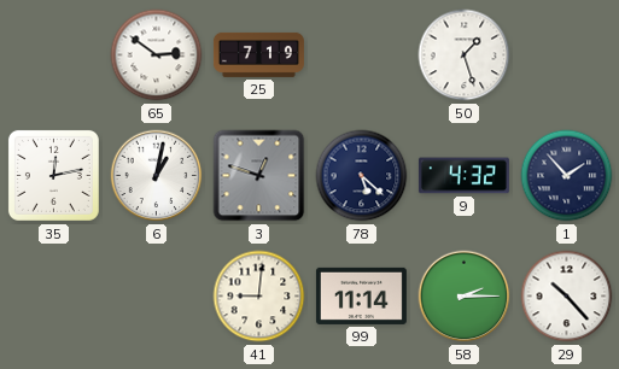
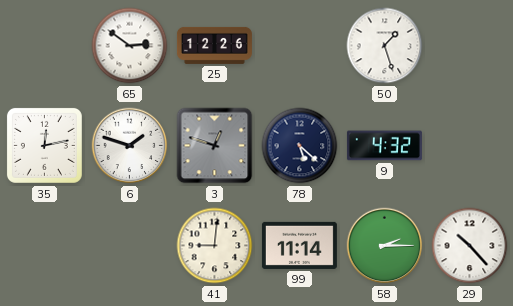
25: 7:19 -> 12:26
6: 1:02 -> 1:48
1: 1:53 -> none
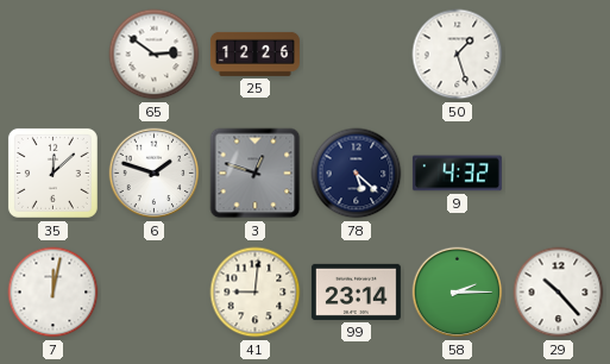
35: 12:13 -> 12:08
7: none -> 12:02
99: 11:14 -> 23:14
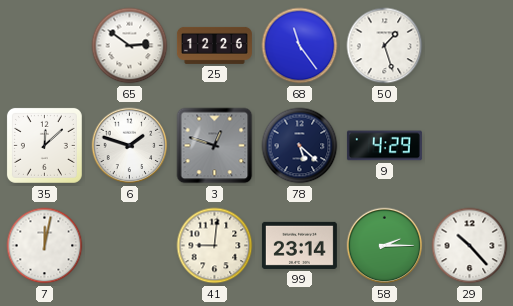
68: none -> 11:24
9: 4:32 -> 4:29
